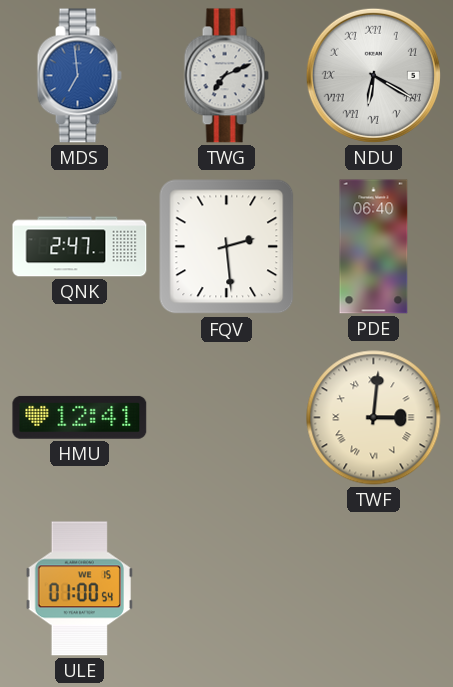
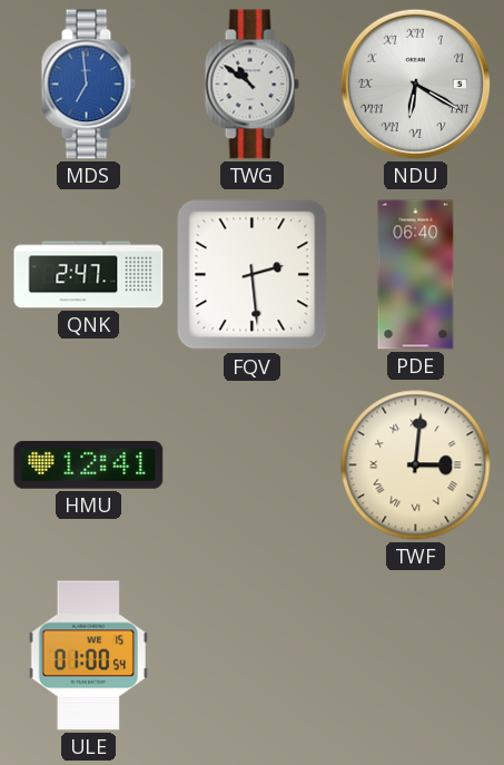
TWG: 7:11 -> 10:51
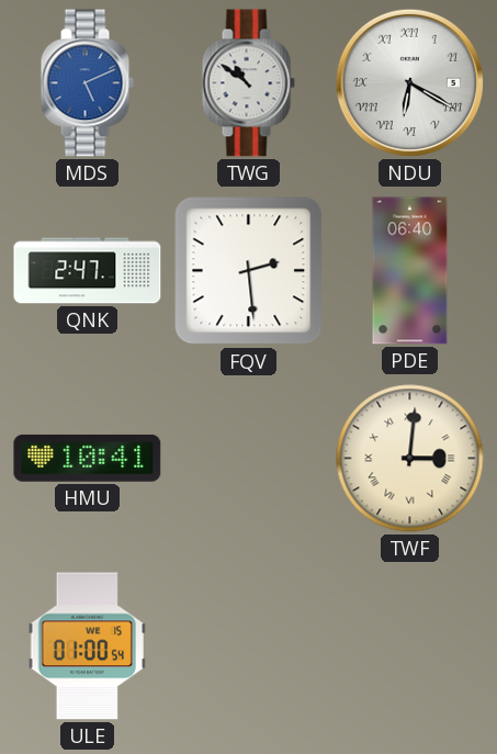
MDS: 6:59 -> 5:11
HMU: 12:41 -> 10:41
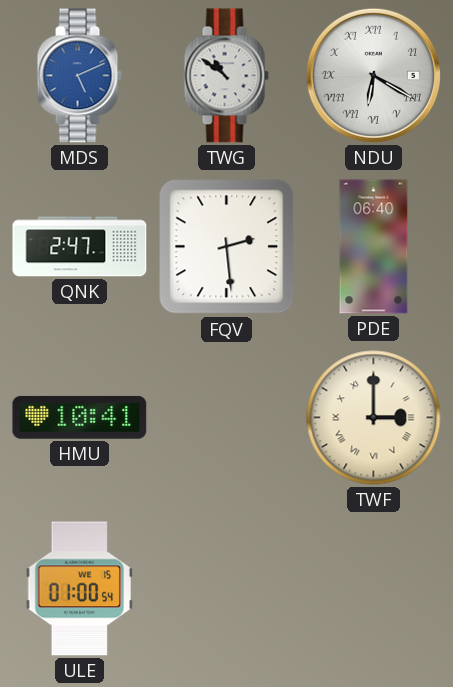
TWF: 3:01 -> 3:00
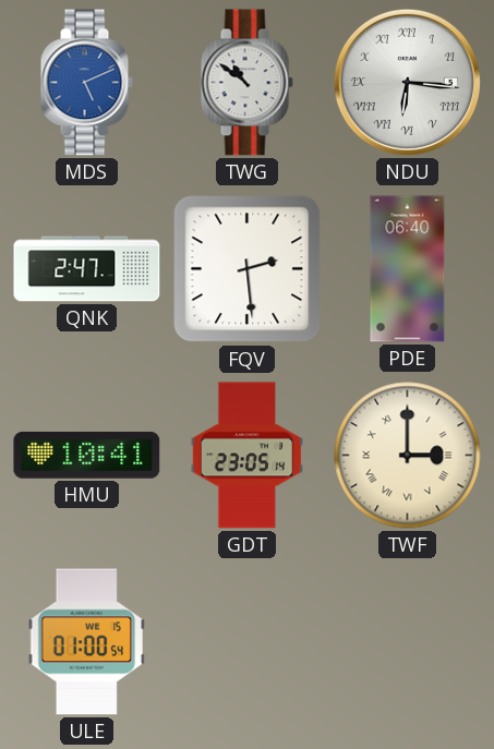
NDU: 6:20 -> 6:16
GDT: none -> 23:05
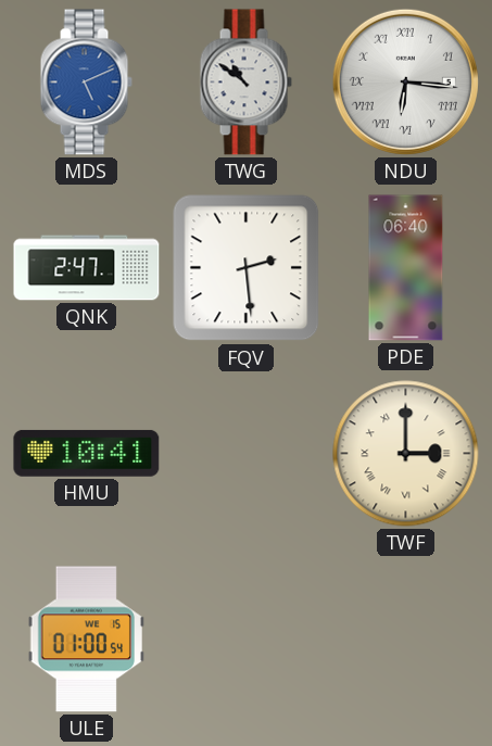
GDT: 23:05 -> none
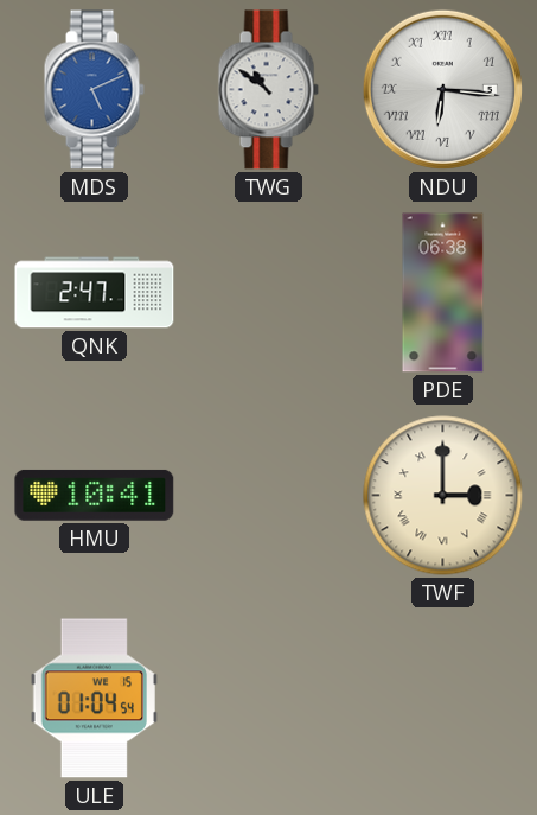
FQV: 2:29 -> none
PDE: 06:40 -> 06:38
ULE: 01:00 -> 01:04
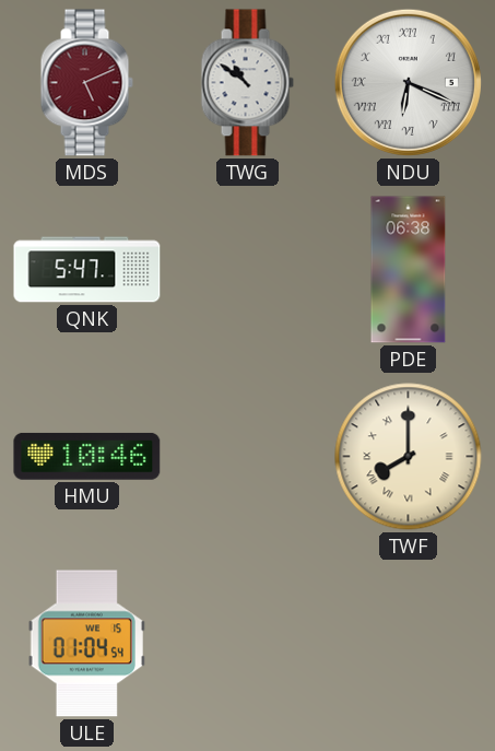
MDS dial: blue -> burgundy
NDU: 6:16 -> 6:19
QNK: 2:47 -> 5:47
HMU: 10:41 -> 10:46
TWF: 3:00 -> 8:00
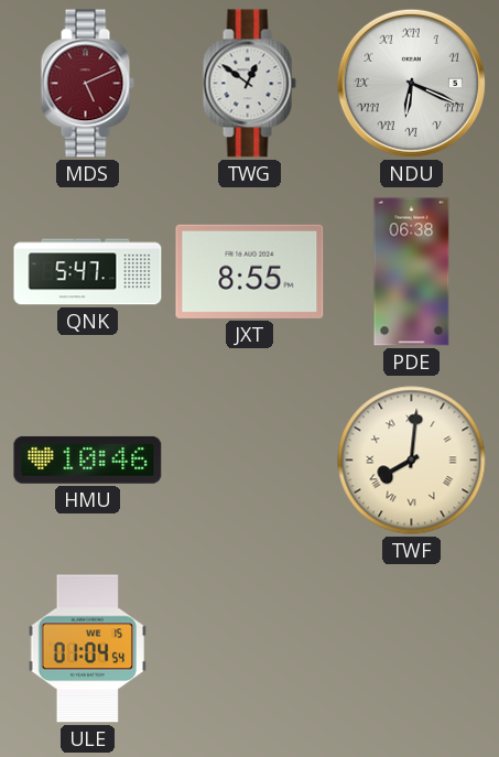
TWG: 10:51 -> 12:51
JXT: none -> 8:55
TWF: 8:00 -> 8:01
